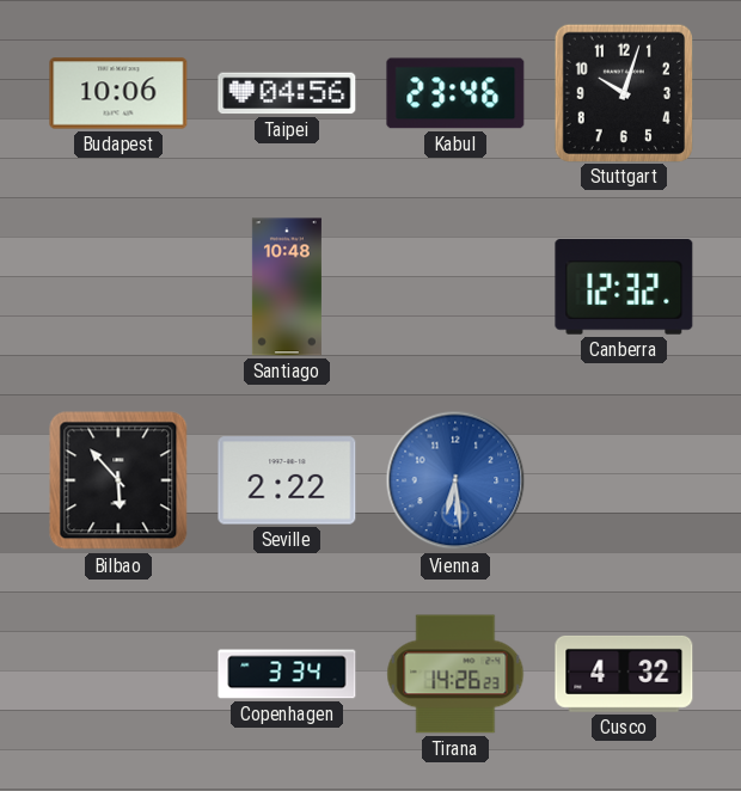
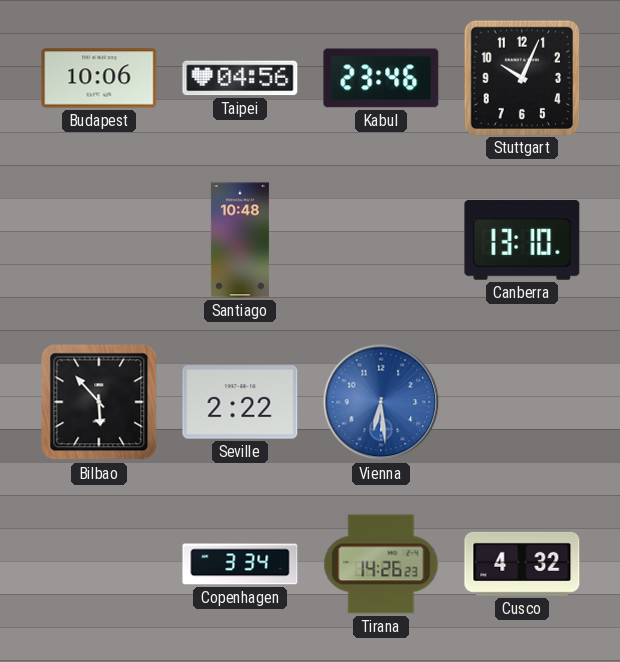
Stuttgart: 10:03 -> 10:04
Canberra: 12:32 -> 13:10
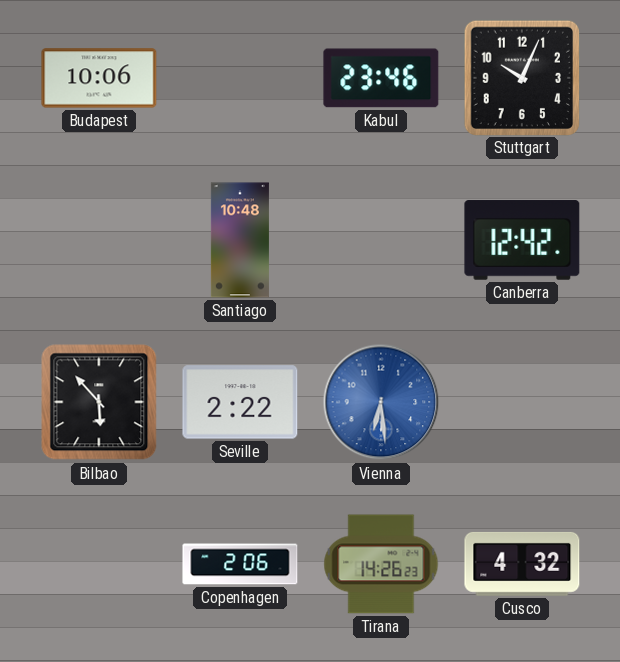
Taipei: 04:56 -> none
Canberra: 13:10 -> 12:42
Copenhagen: 3:34 -> 2:06
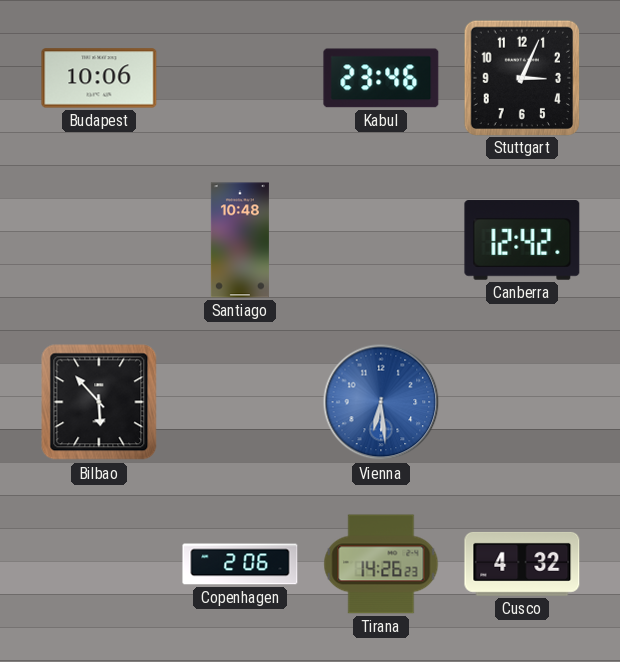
Stuttgart: 10:04 -> 3:04
Seville: 2:22 -> none
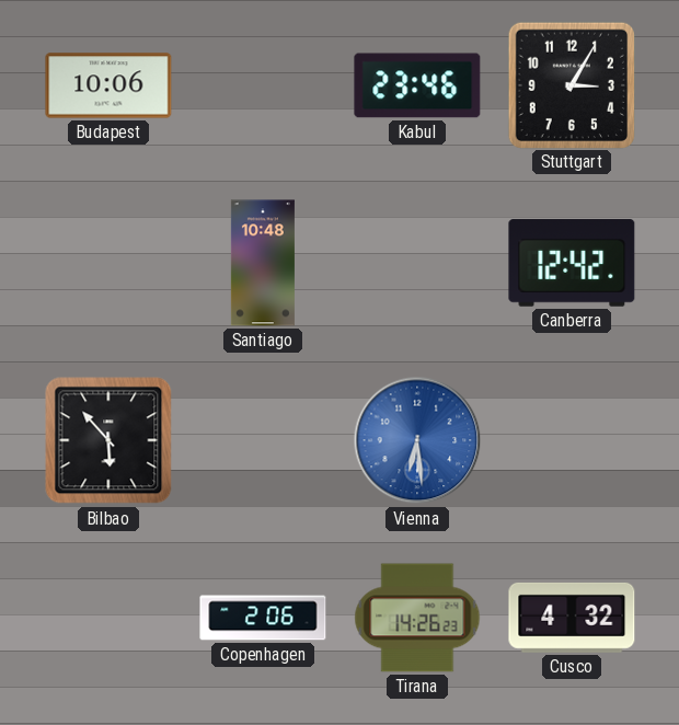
Stuttgart: 3:04 -> 3:05
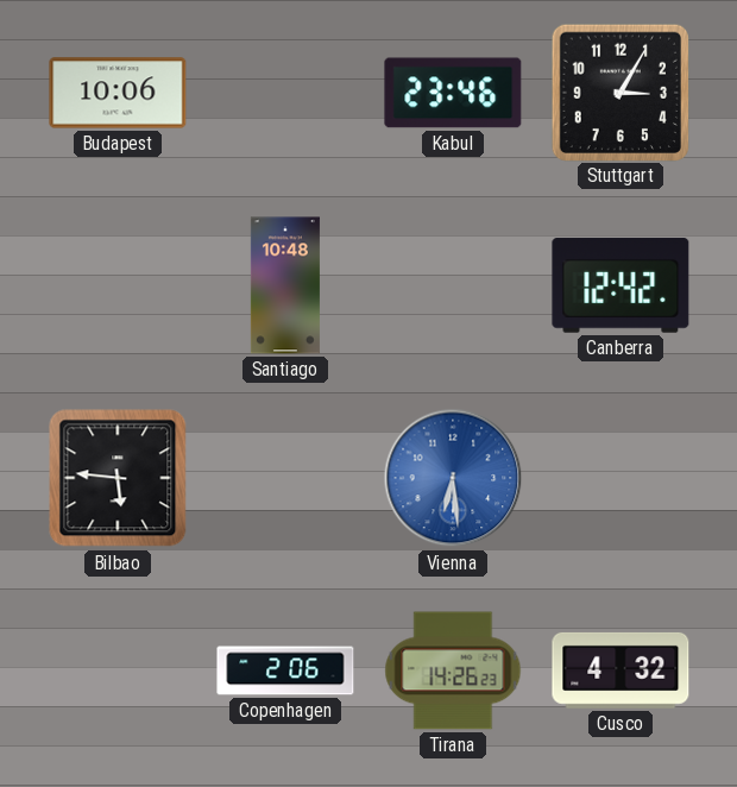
Bilbao: 5:53 -> 5:46
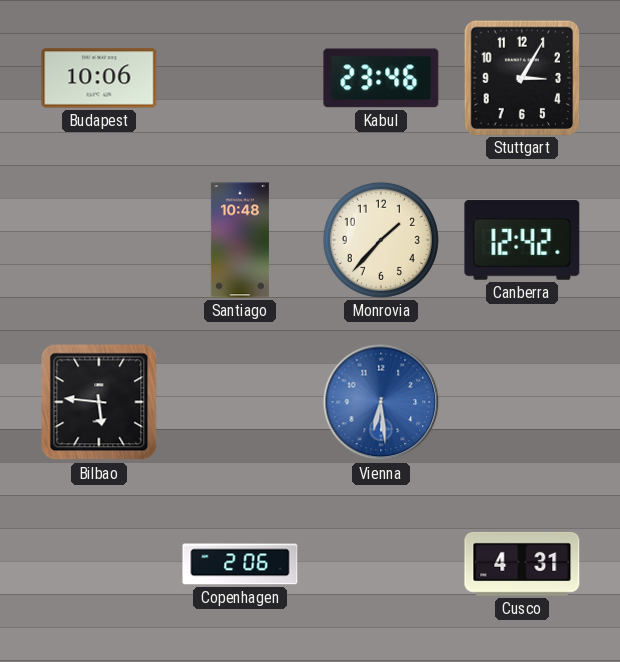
Monrovia: none -> 1:37
Tirana: 14:26 -> none
Cusco: 4:32 -> 4:31
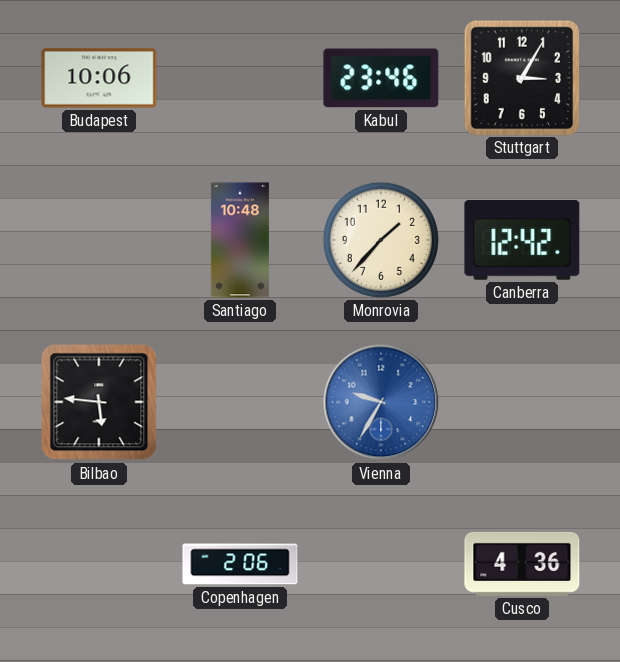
Vienna: 6:29 -> 9:35
Cusco: 4:31 -> 4:36
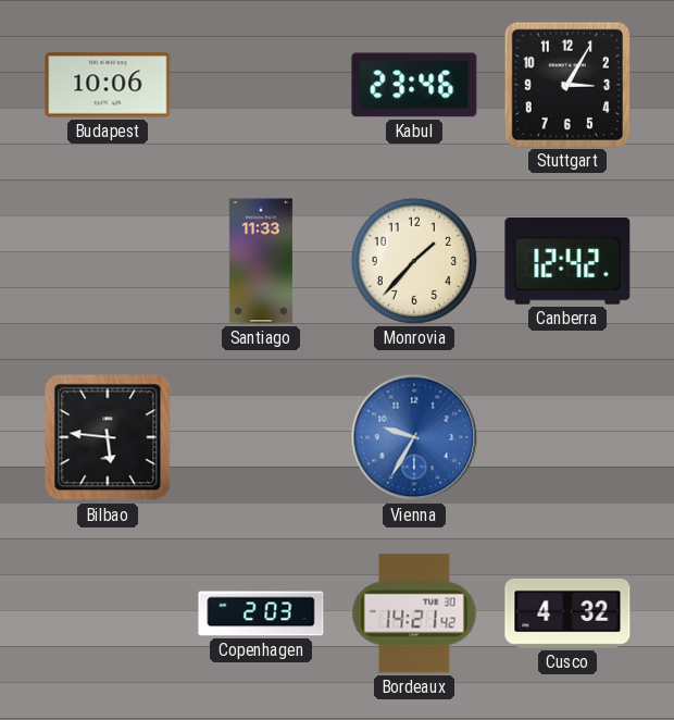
Santiago: 10:48 -> 11:33
Copenhagen: 2:06 -> 2:03
Bordeaux: none -> 14:21
Cusco: 4:36 -> 4:32
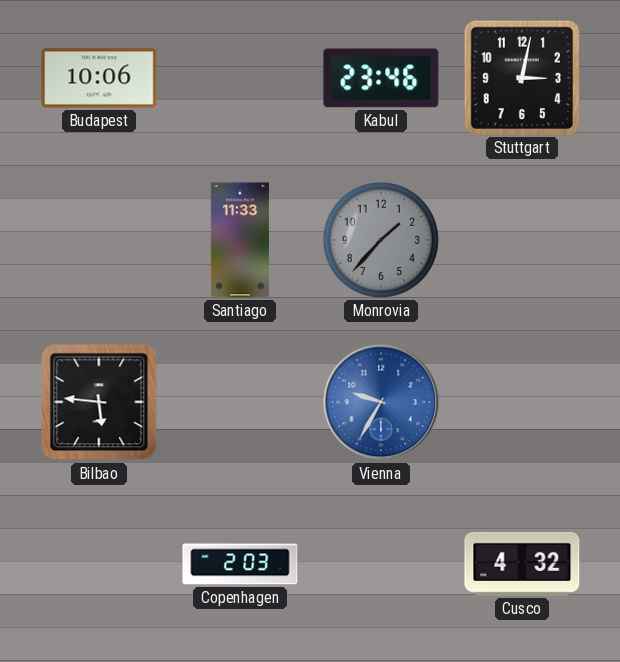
Stuttgart: 3:05 -> 3:02
Monrovia dial: cream -> grey
Canberra: 12:42 -> none
Bordeaux: 14:21 -> none
